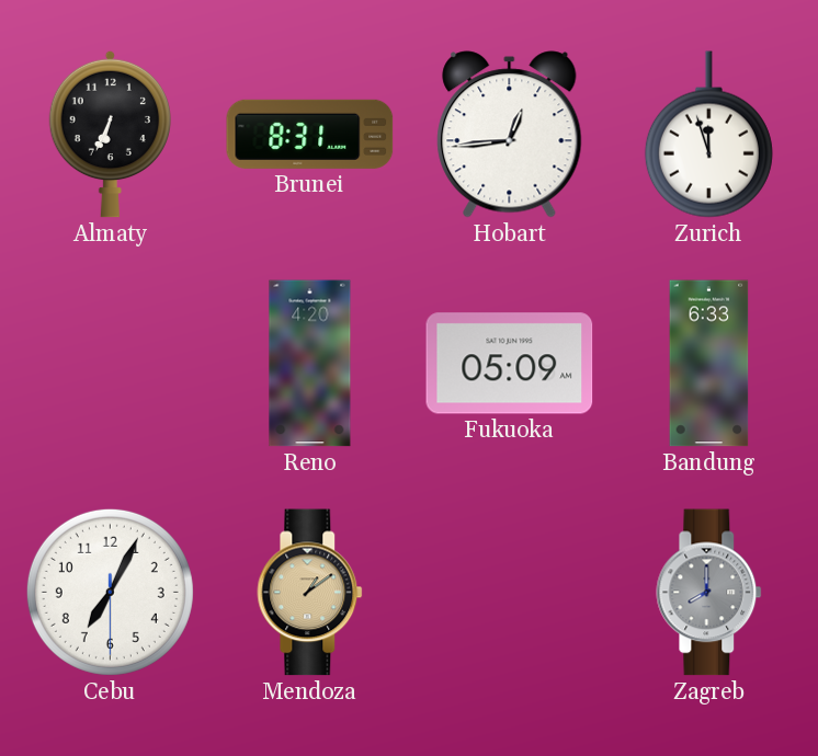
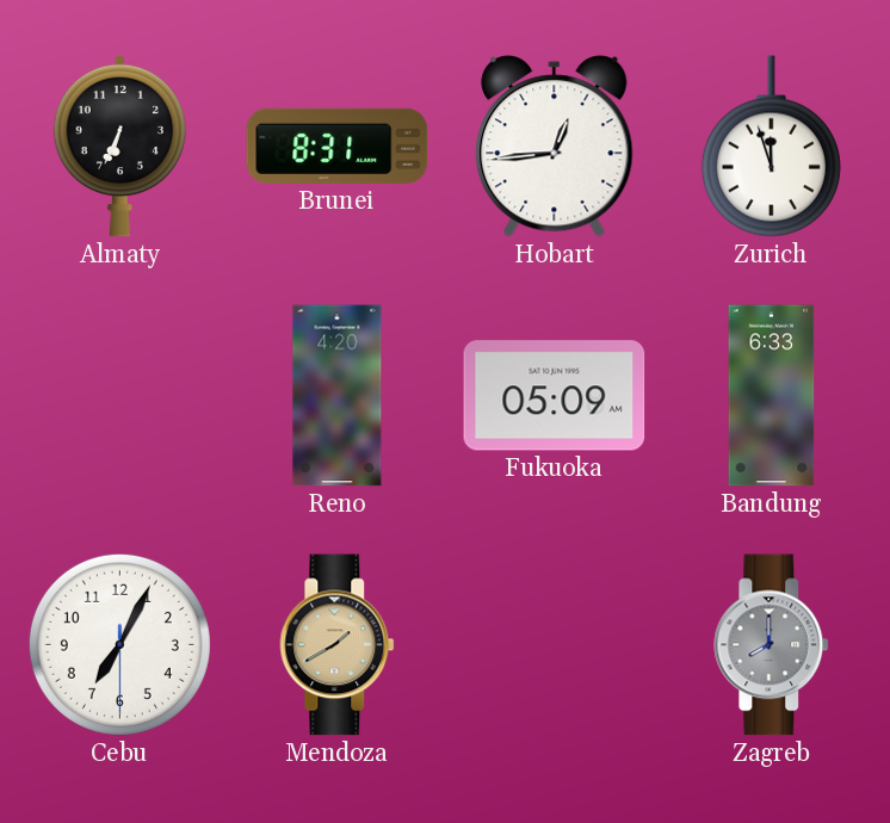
Mendoza: 1:09 -> 1:40
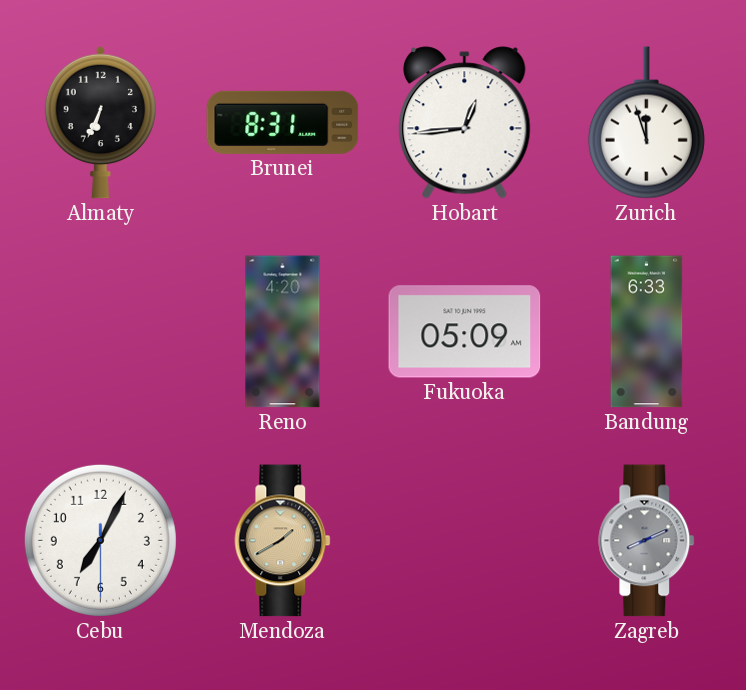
Zagreb: 8:00 -> 8:11
